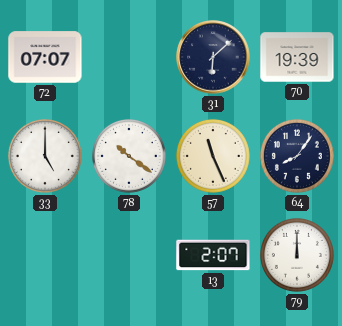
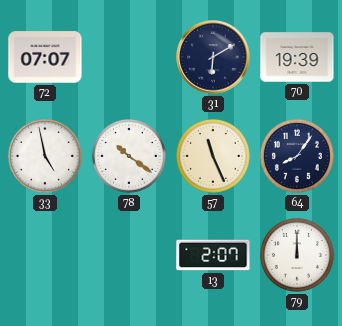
31: 6:08 -> 6:10
33: 5:00 -> 4:58
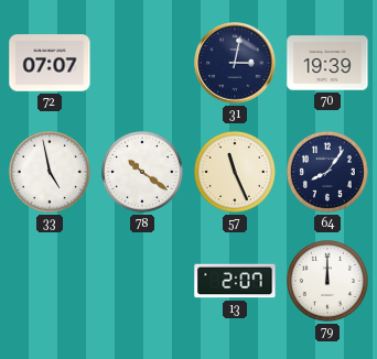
31: 6:10 -> 3:02
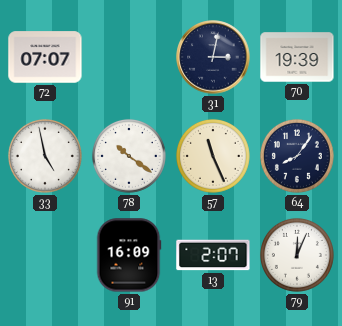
91: none -> 16:09
79: 12:00 -> 12:04
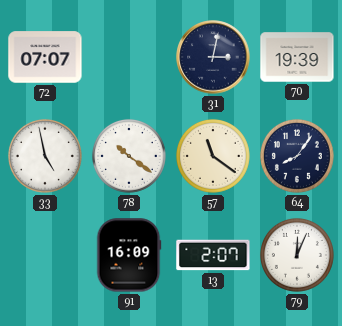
57: 11:26 -> 11:21
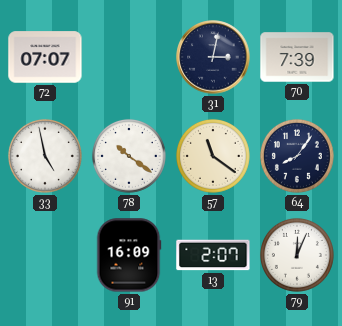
70: 19:39 -> 7:39
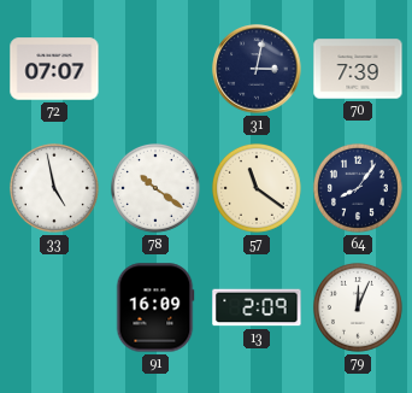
13: 2:07 -> 2:09
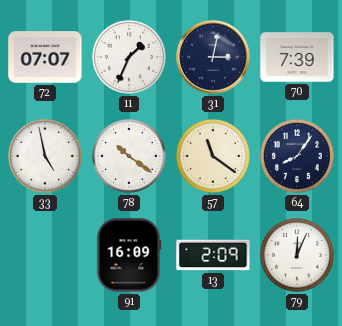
11: none -> 1:34
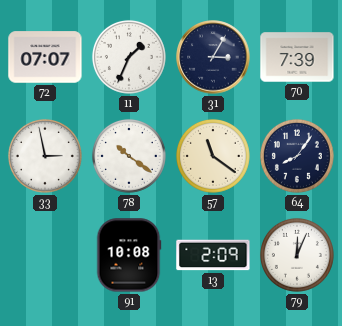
31: 3:02 -> 3:05
33: 4:58 -> 2:58
91: 16:09 -> 10:08
